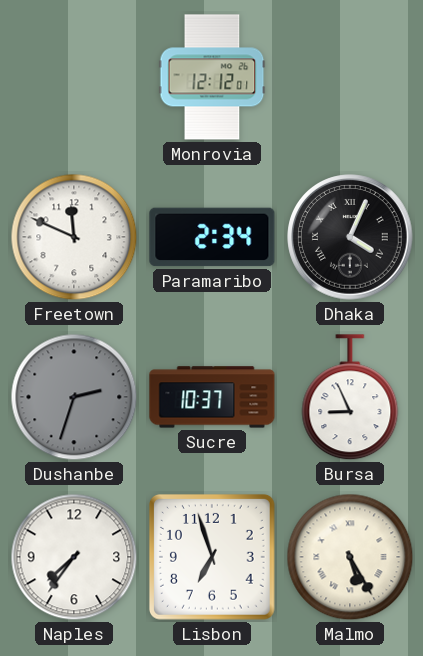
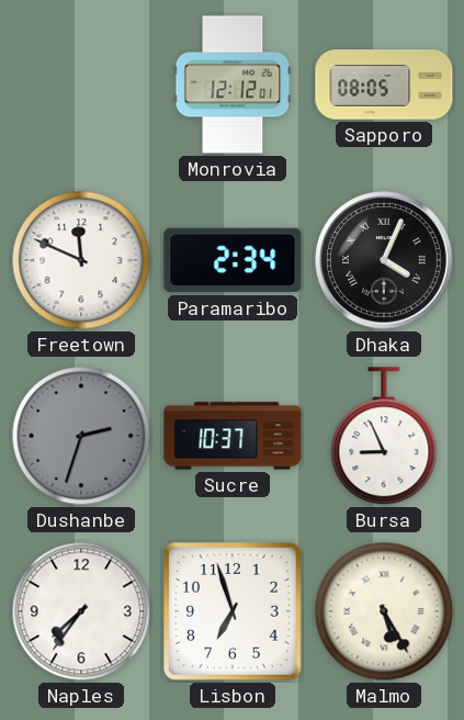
Sapporo: none -> 08:05
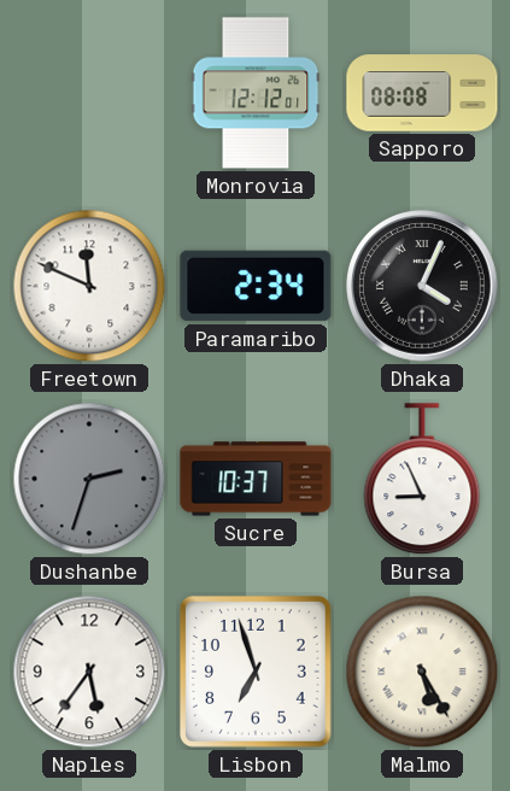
Sapporo: 08:05 -> 08:08
Naples: 7:36 -> 5:36
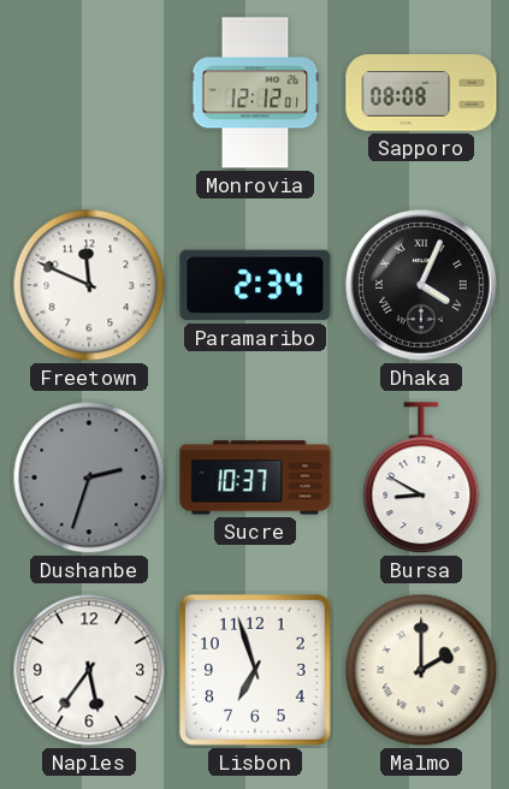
Bursa: 8:56 -> 8:50
Malmo: 5:25 -> 2:00
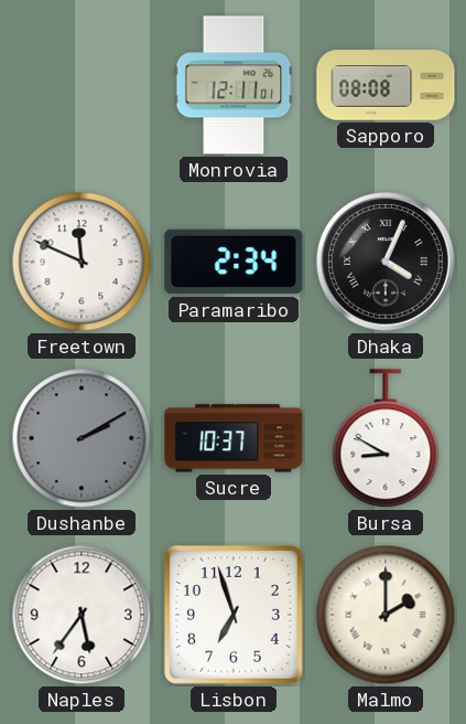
Monrovia: 12:12 -> 12:11
Dushanbe: 2:33 -> 2:10
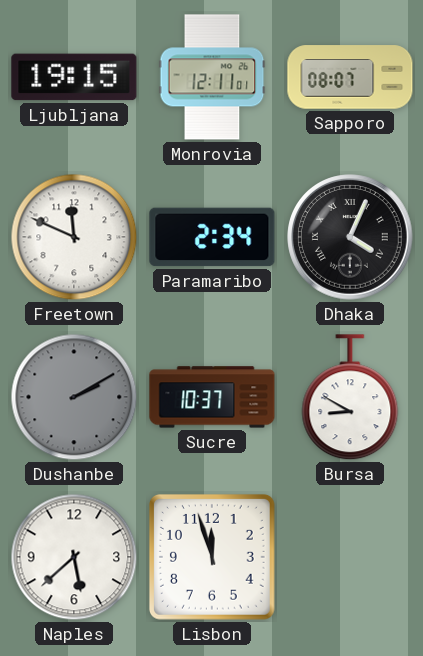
Ljubljana: none -> 19:15
Sapporo: 08:08 -> 08:07
Naples: 5:36 -> 5:38
Lisbon: 6:57 -> 11:57
Malmo: 2:00 -> none
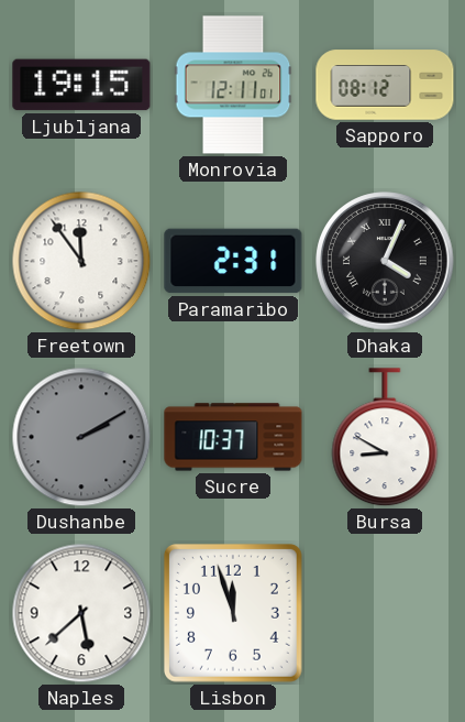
Sapporo: 08:07 -> 08:12
Freetown: 11:49 -> 11:54
Paramaribo: 2:34 -> 2:31
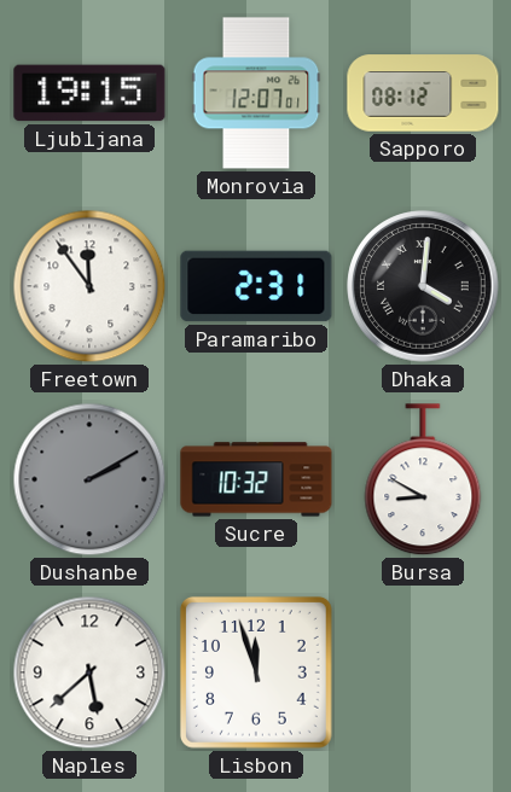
Monrovia: 12:11 -> 12:07
Dhaka: 4:04 -> 4:01
Sucre: 10:37 -> 10:32
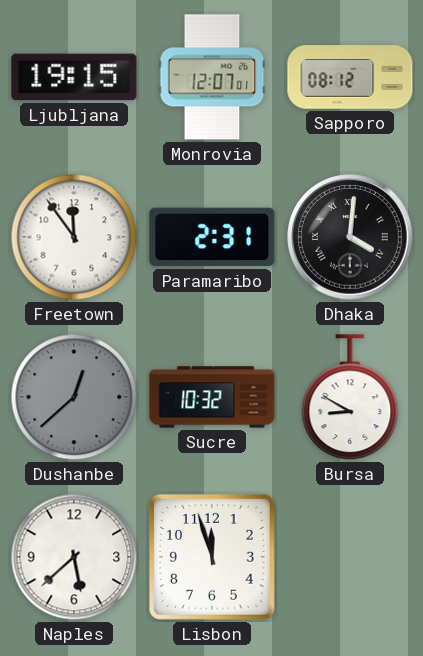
Dushanbe: 2:10 -> 12:38
